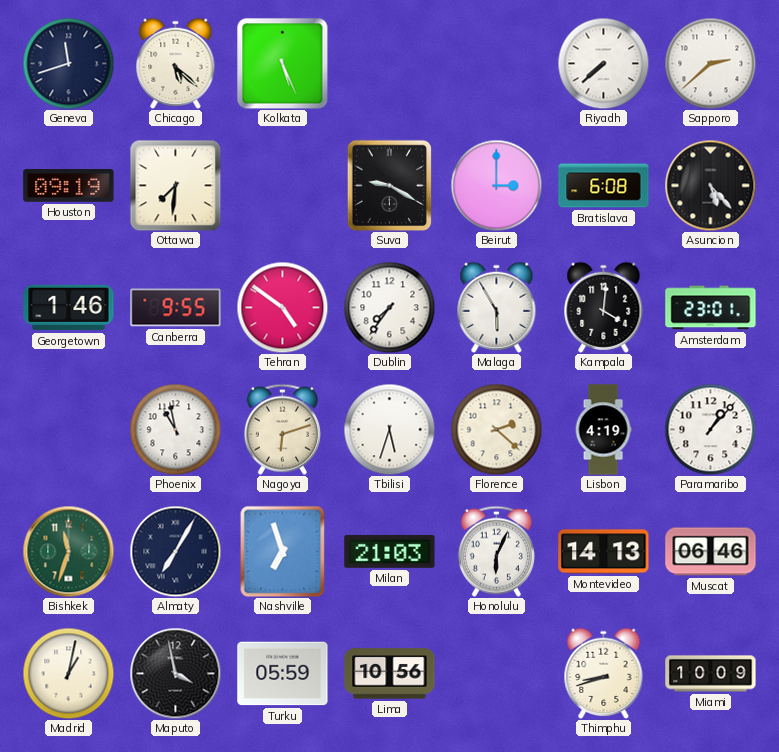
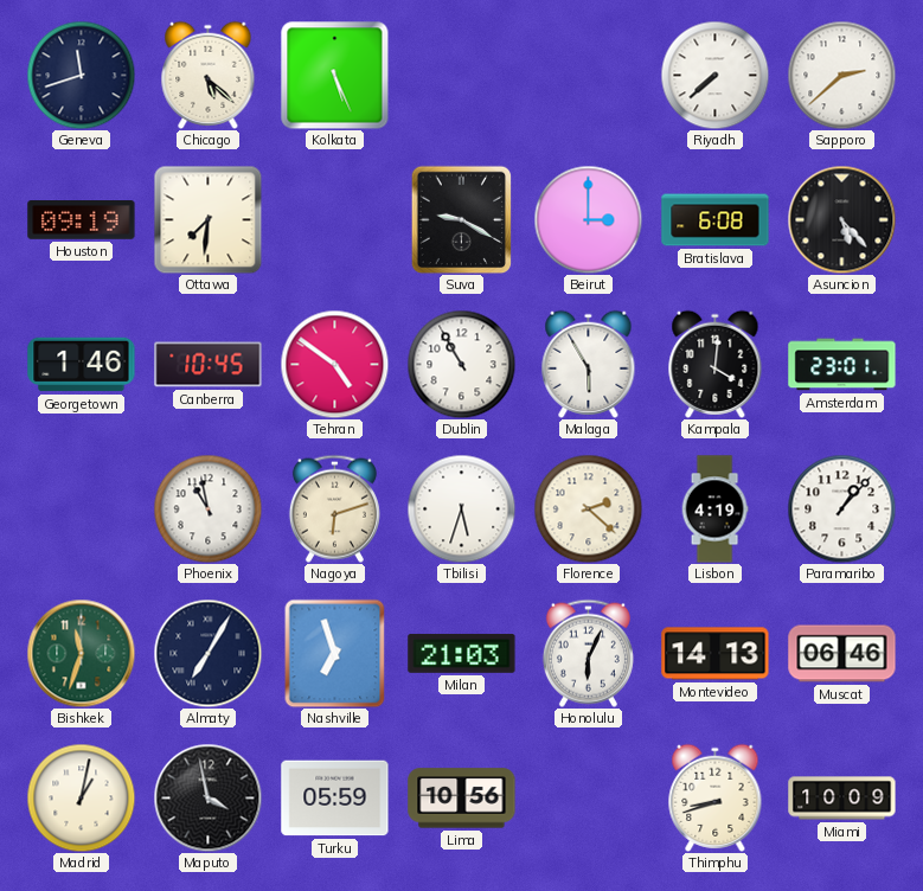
Canberra: 9:55 -> 10:45
Dublin: 7:36 -> 10:55
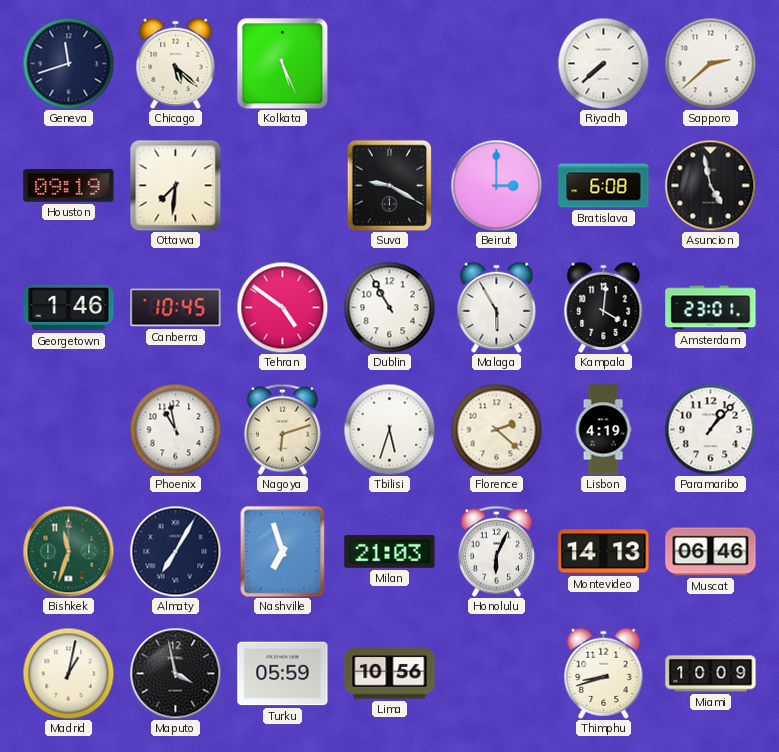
Asuncion: 5:23 -> 4:58
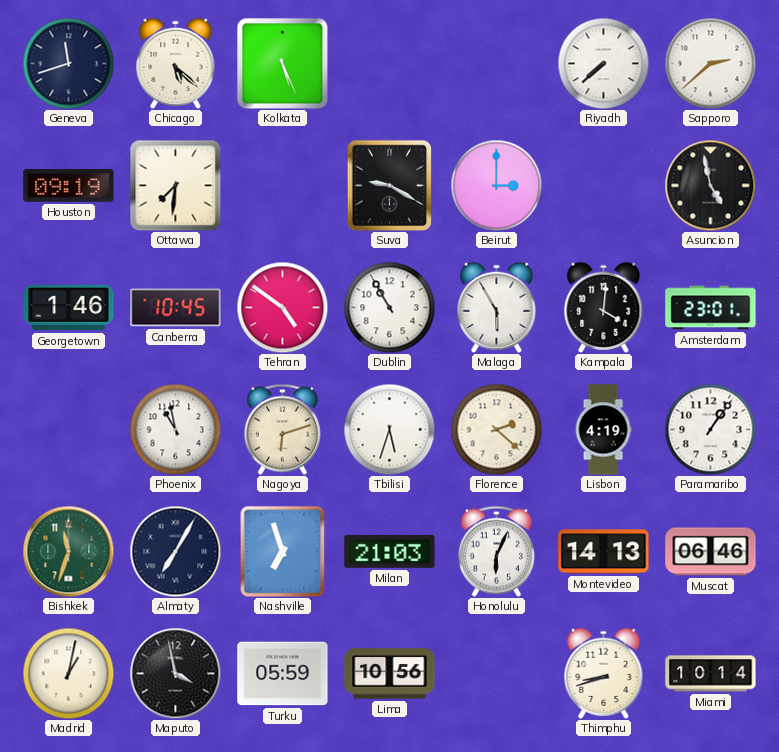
Bratislava: 6:08 -> none
Paramaribo: 1:07 -> 1:06
Miami: 10:09 -> 10:14
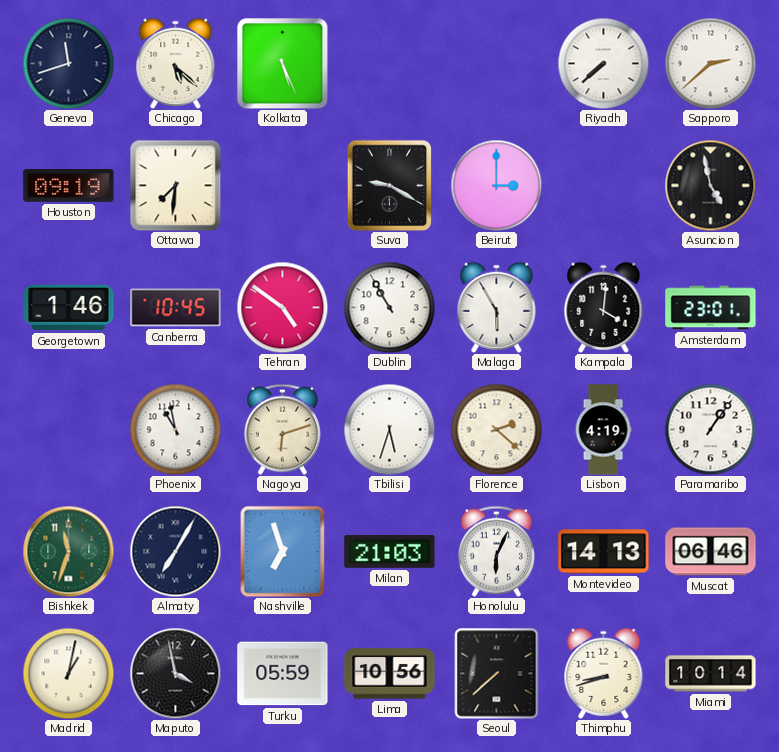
Seoul: none -> 7:38
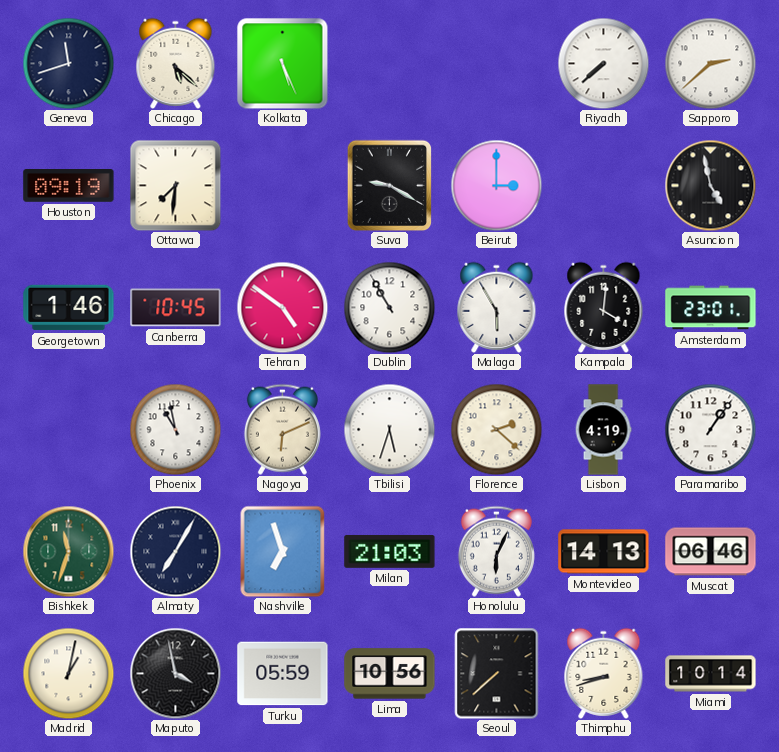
Nagoya: 6:12 -> 6:11
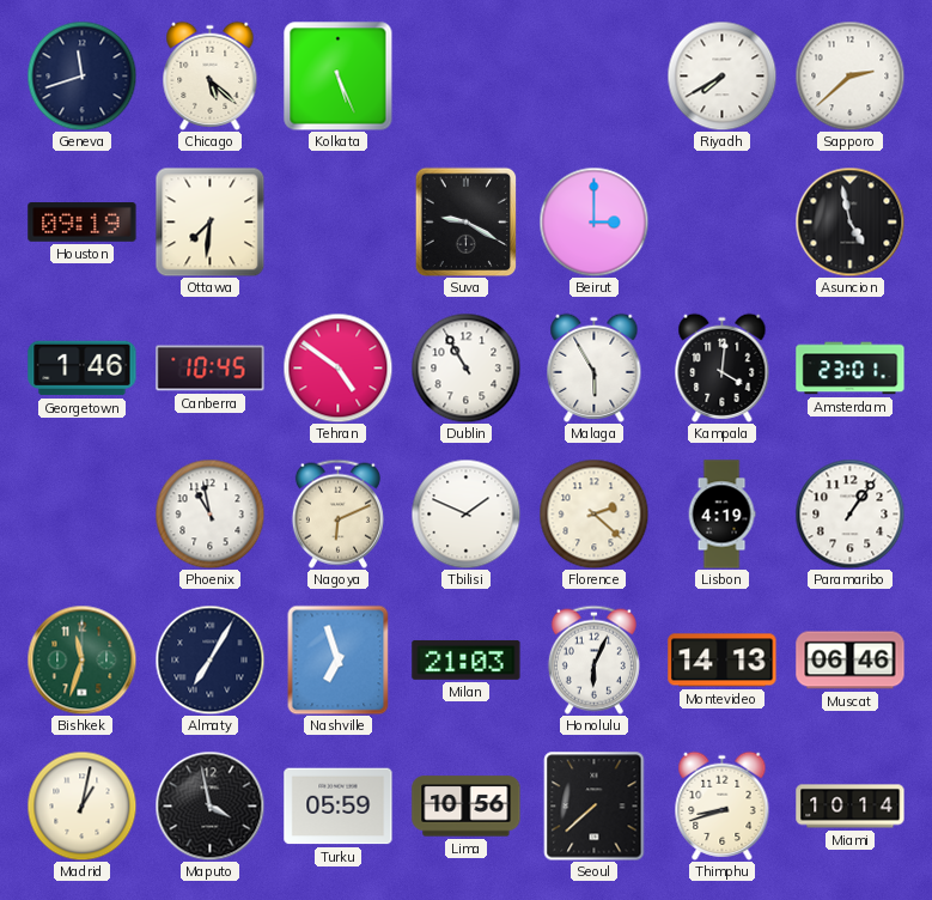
Riyadh: 7:38 -> 7:40
Tbilisi: 5:33 -> 1:49
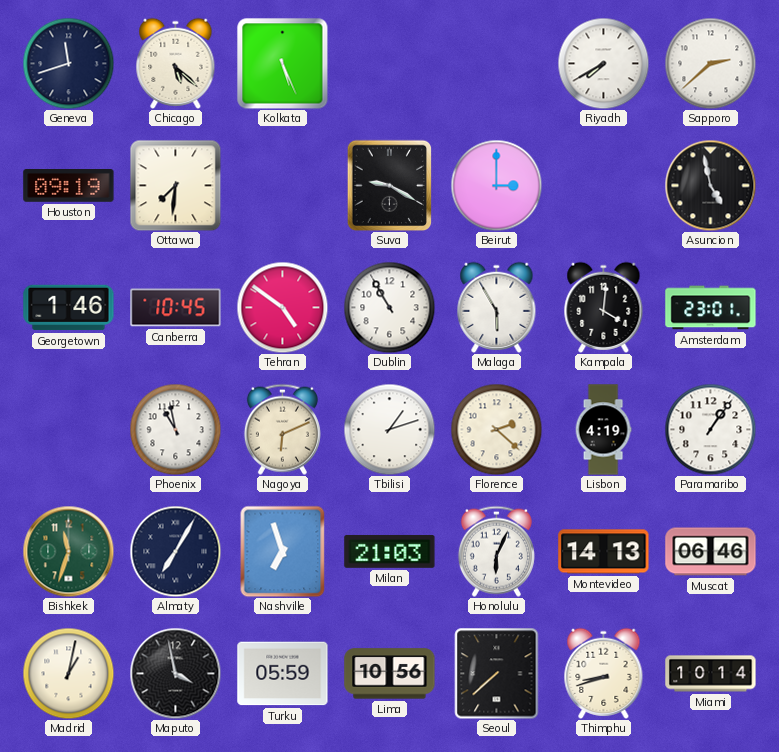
Tbilisi: 1:49 -> 1:12
